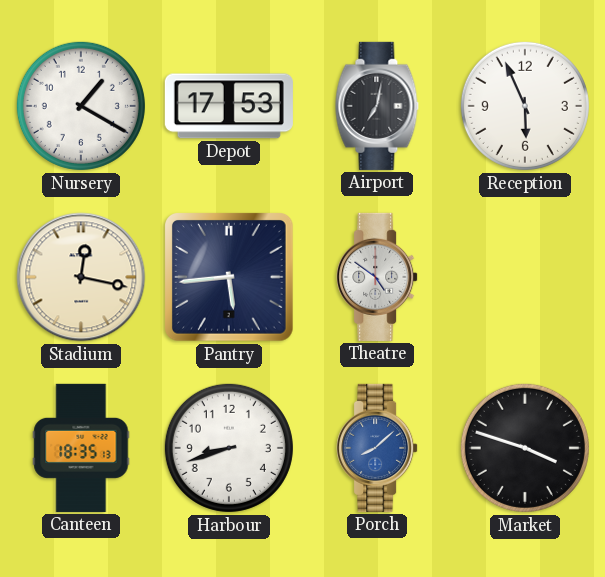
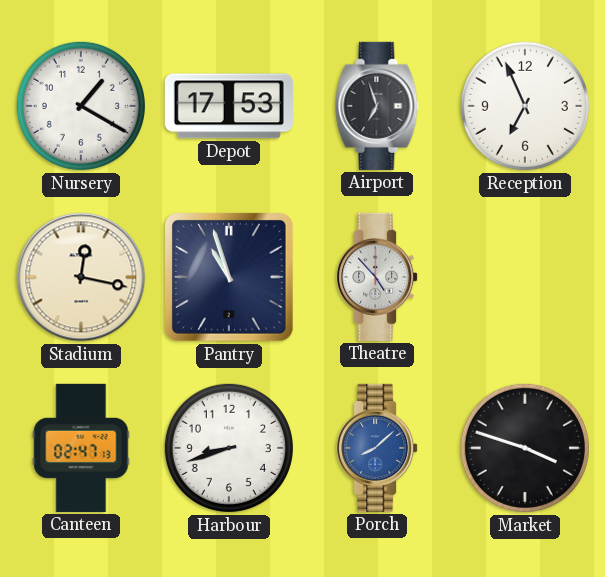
Airport: 7:02 -> 6:57
Reception: 5:56 -> 6:56
Pantry: 5:44 -> 10:57
Theatre: 4:51 -> 4:53
Canteen: 18:35 -> 02:47
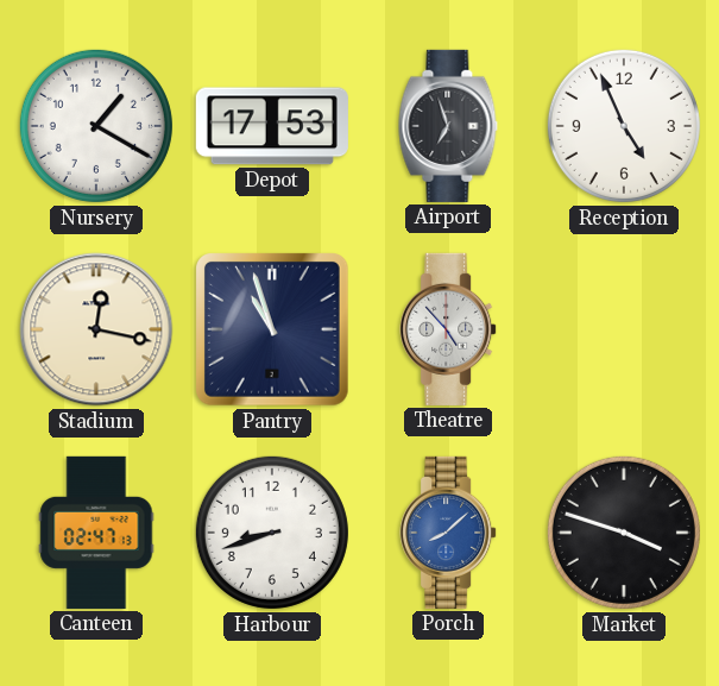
Reception: 6:56 -> 4:56
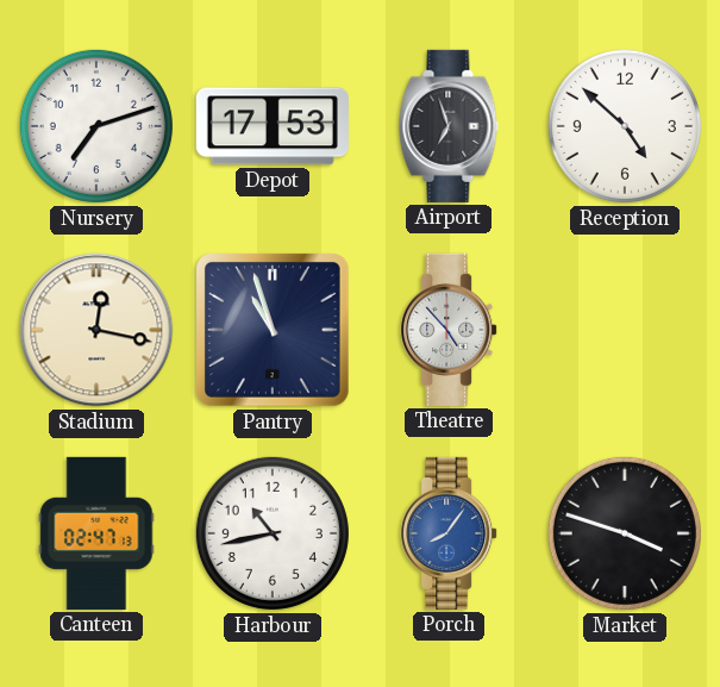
Nursery: 1:20 -> 7:12
Reception: 4:56 -> 4:52
Harbour: 8:42 -> 10:43
Porch: 8:08 -> 8:06
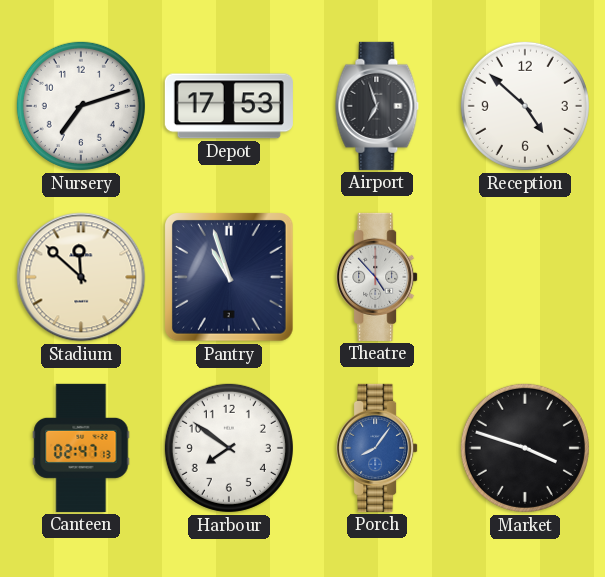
Stadium: 12:17 -> 11:52
Harbour: 10:43 -> 7:51
